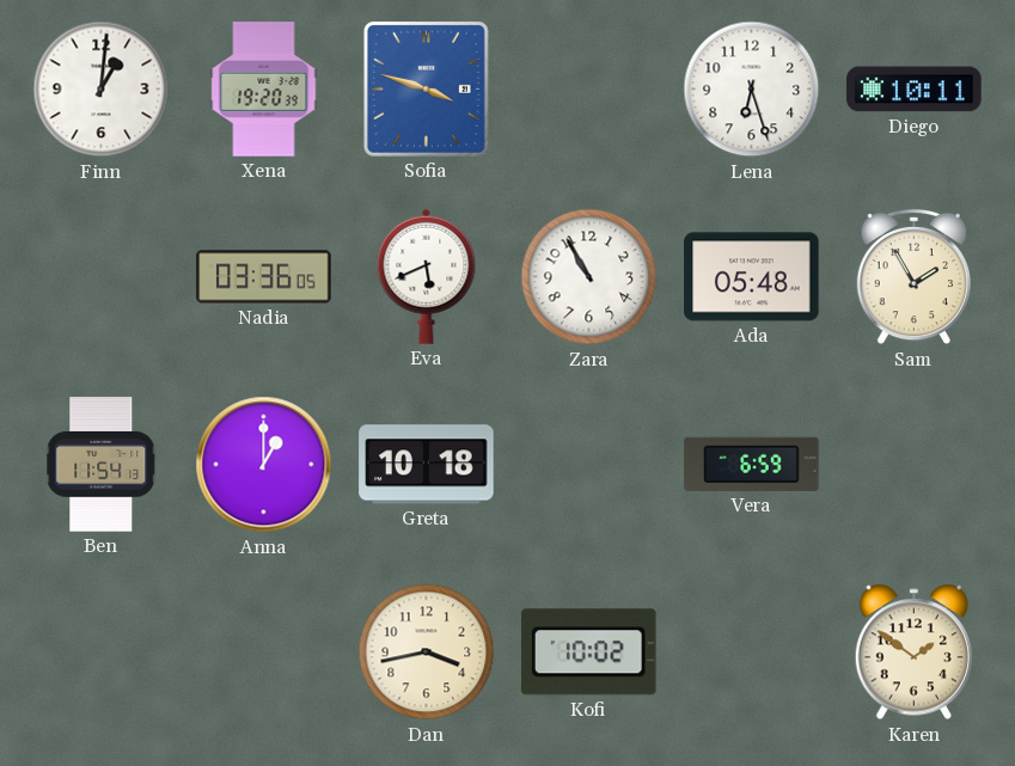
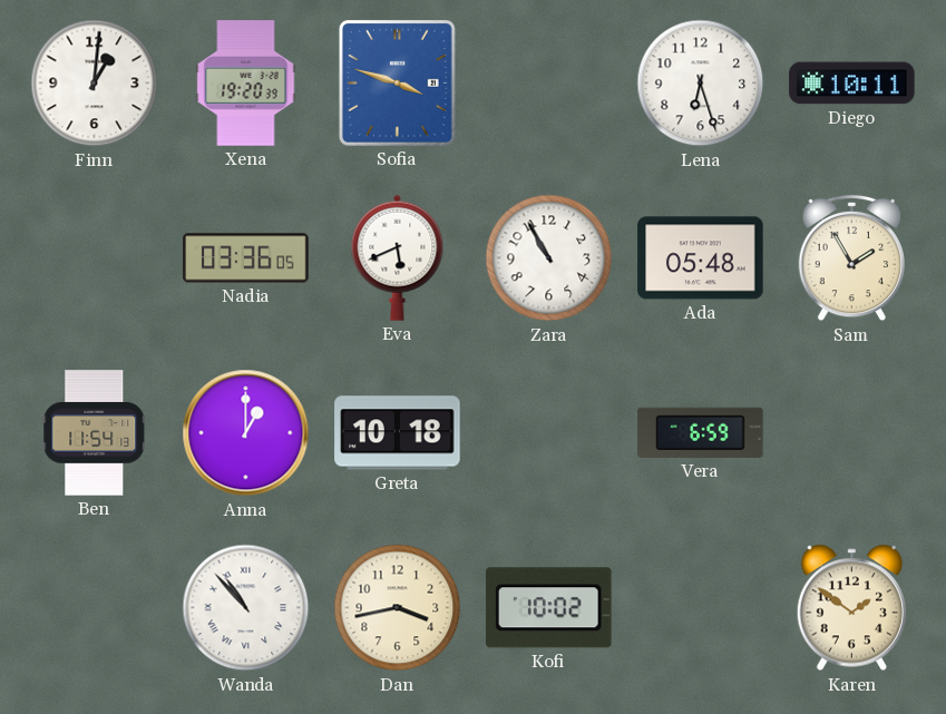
Wanda: none -> 10:53
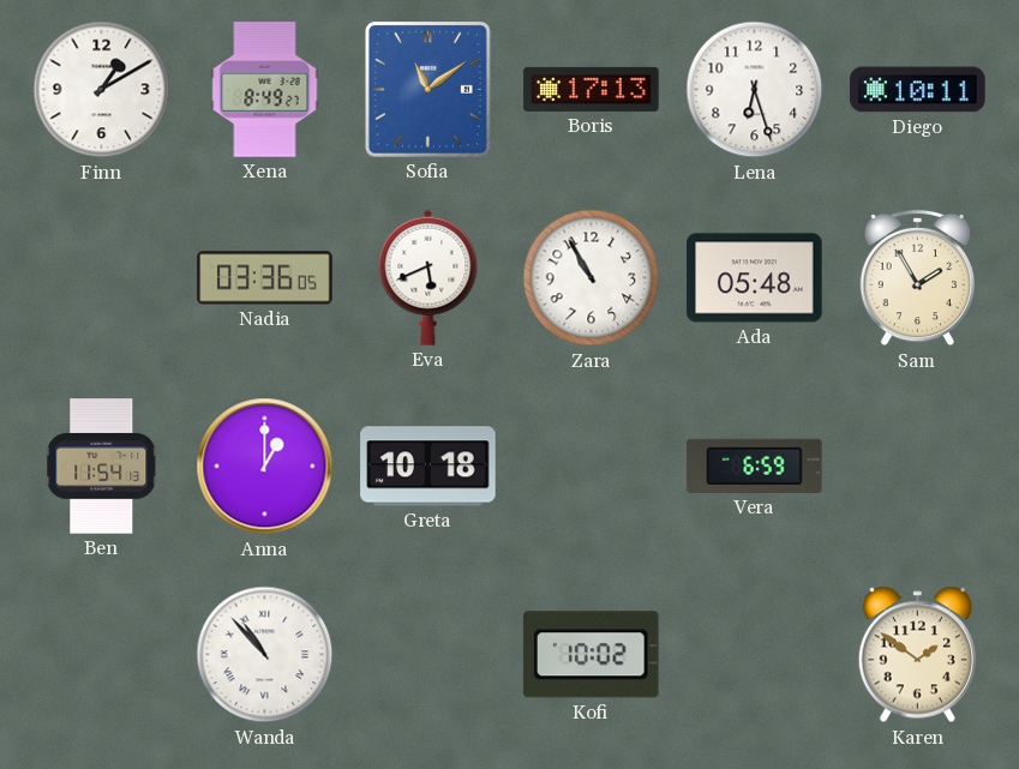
Finn: 1:01 -> 1:10
Xena: 19:20 -> 8:49
Sofia: 3:48 -> 11:09
Boris: none -> 17:13
Dan: 3:43 -> none
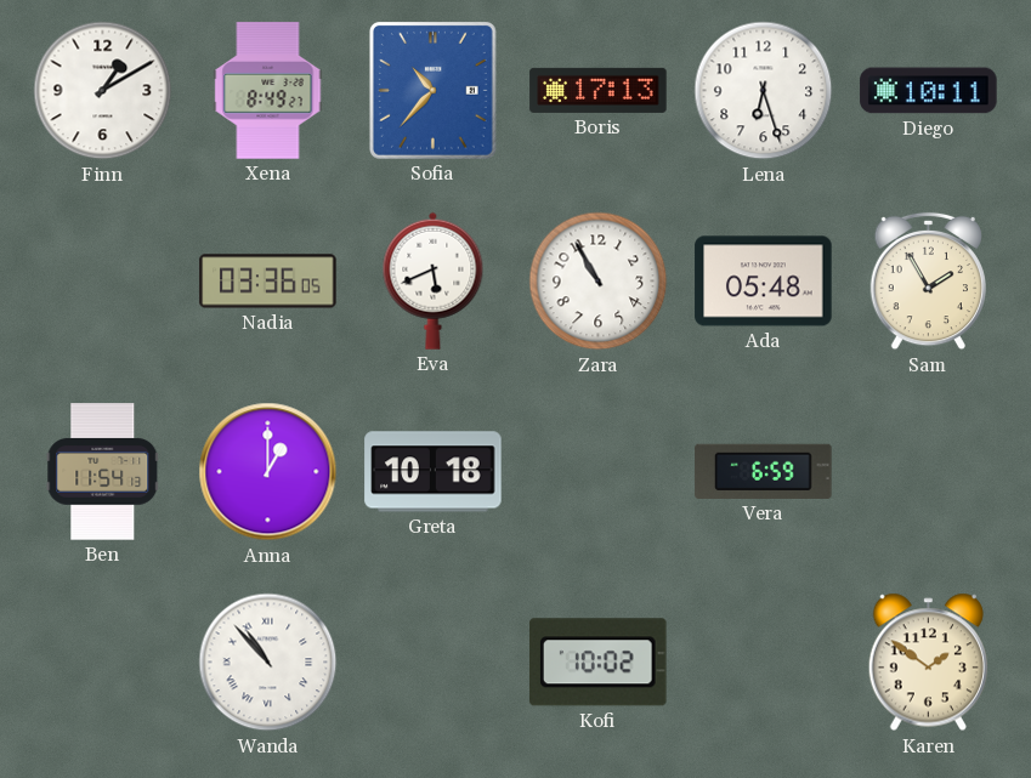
Sofia: 11:09 -> 10:37
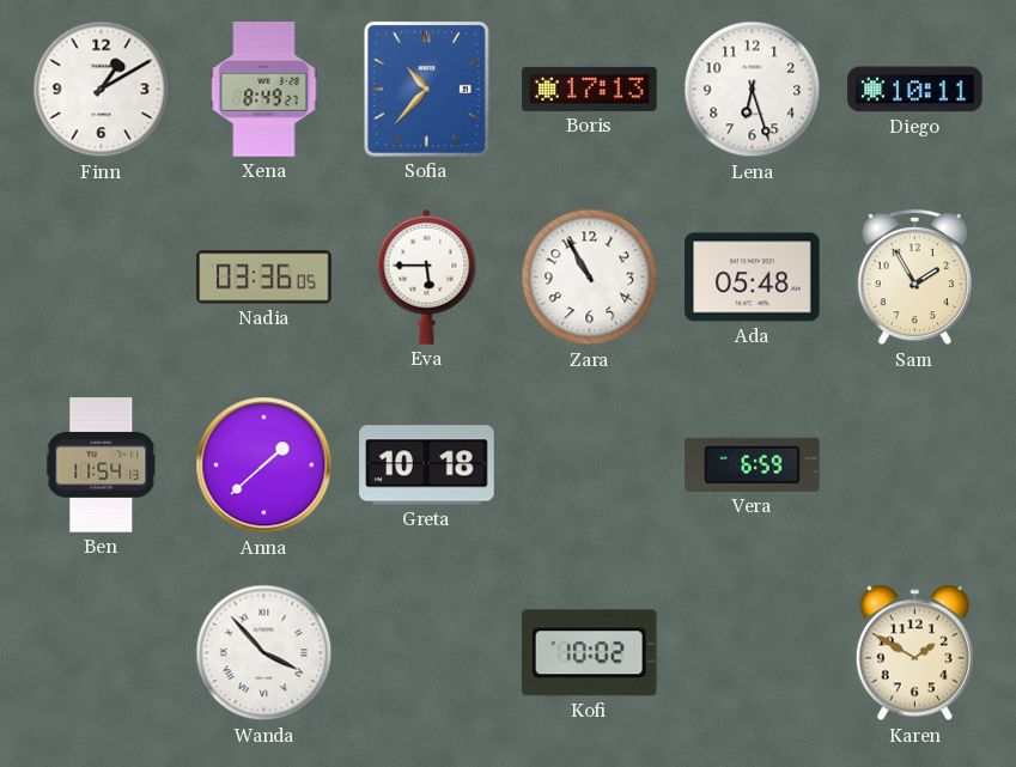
Eva: 5:41 -> 5:45
Anna: 1:00 -> 1:38
Wanda: 10:53 -> 3:53
Karen: 1:51 -> 1:50
